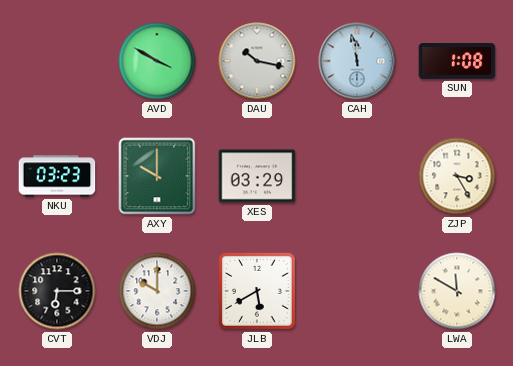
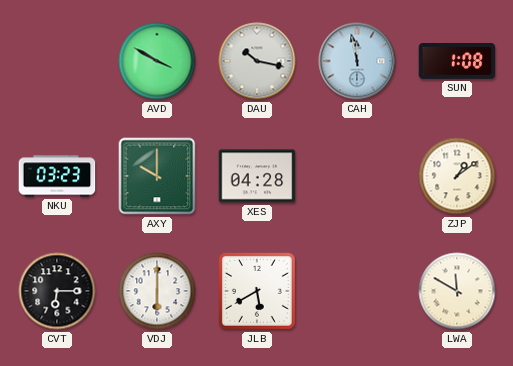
XES: 03:29 -> 04:28
ZJP: 3:25 -> 1:09
VDJ: 10:00 -> 6:00
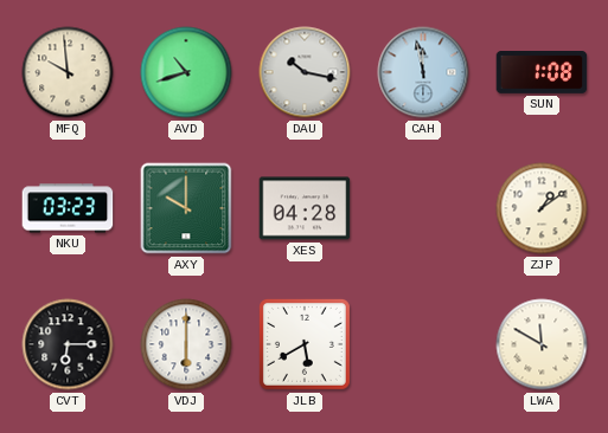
MFQ: none -> 9:59
AVD: 3:50 -> 10:42
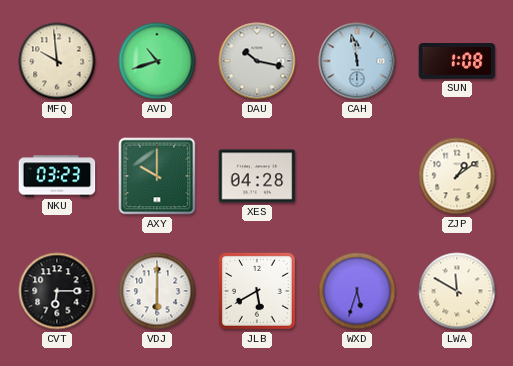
WXD: none -> 5:33
